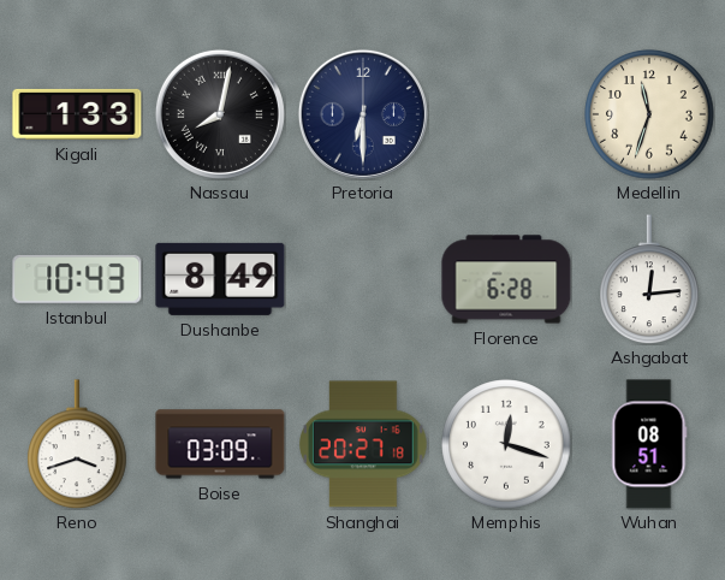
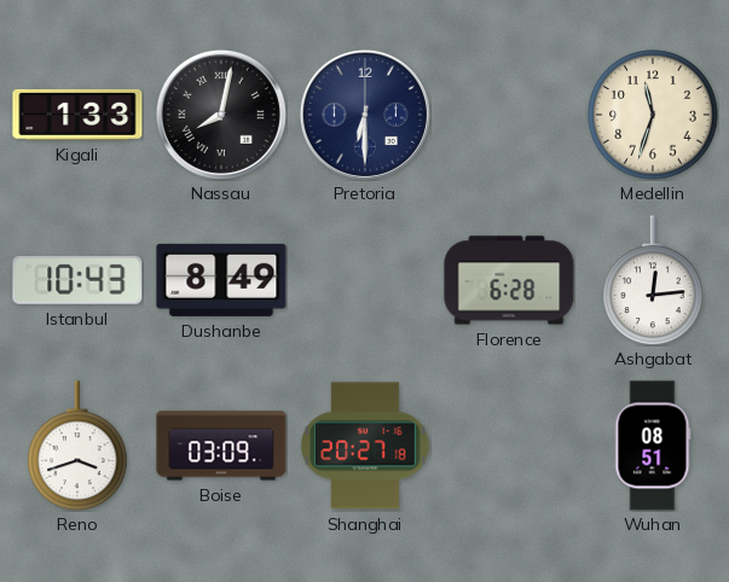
Memphis: 12:18 -> none
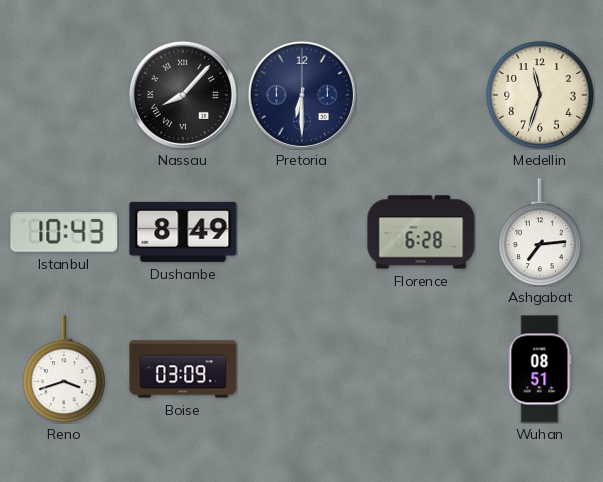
Kigali: 1:33 -> none
Nassau: 8:02 -> 8:07
Ashgabat: 12:14 -> 7:14
Shanghai: 20:27 -> none
